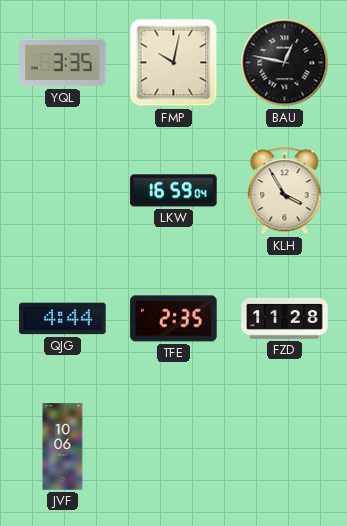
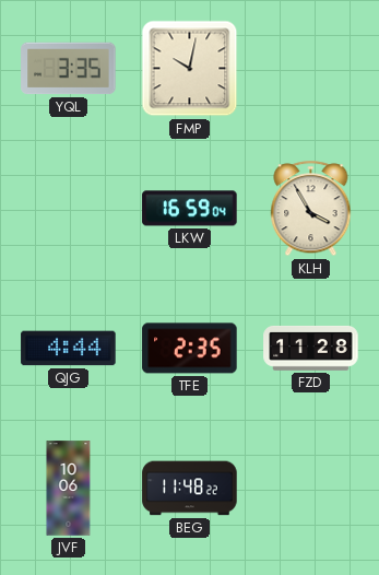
BAU: 12:47 -> none
BEG: none -> 11:48
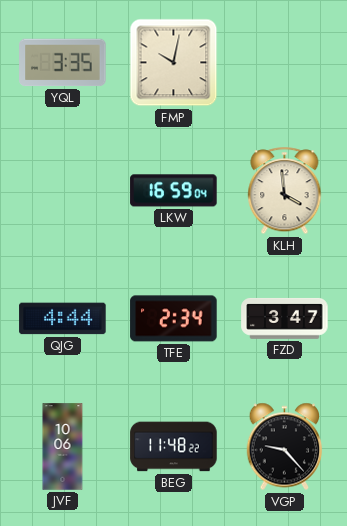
KLH: 3:55 -> 3:59
TFE: 2:35 -> 2:34
FZD: 11:28 -> 3:47
VGP: none -> 9:23
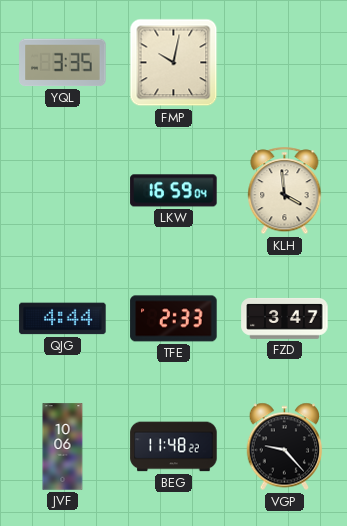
TFE: 2:34 -> 2:33
